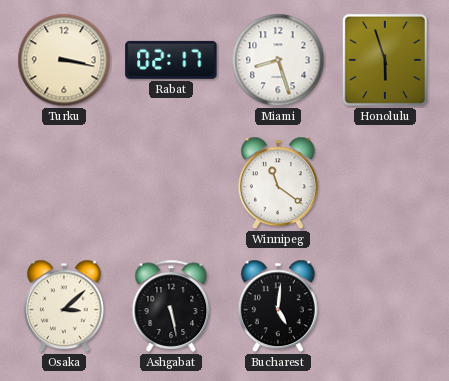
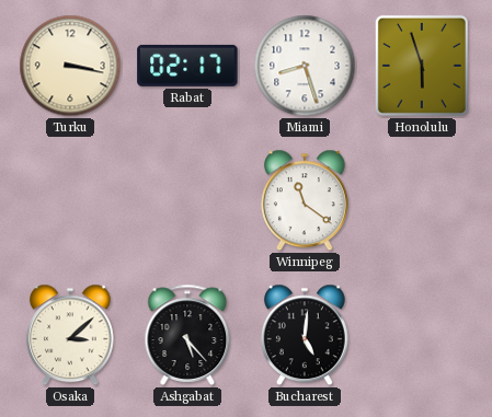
Ashgabat: 5:28 -> 5:23
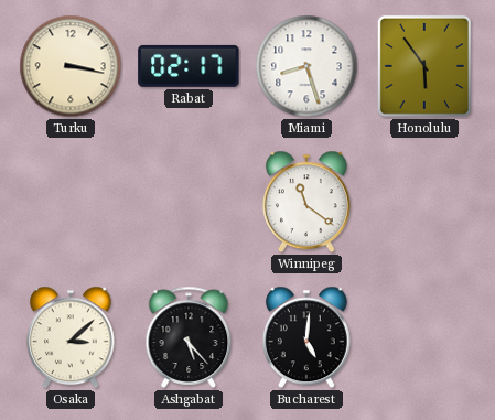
Honolulu: 5:57 -> 5:54
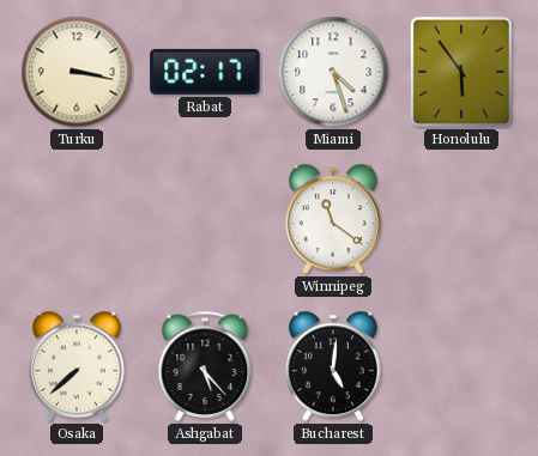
Miami: 8:27 -> 4:27
Osaka: 3:08 -> 7:38
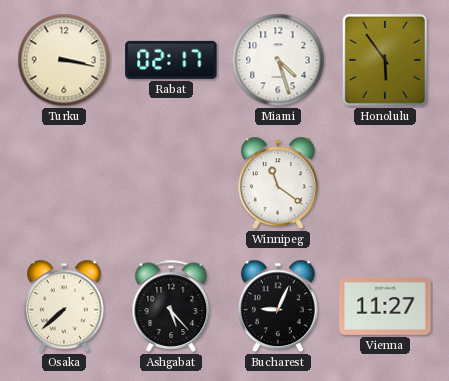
Bucharest: 5:01 -> 9:04
Vienna: none -> 11:27
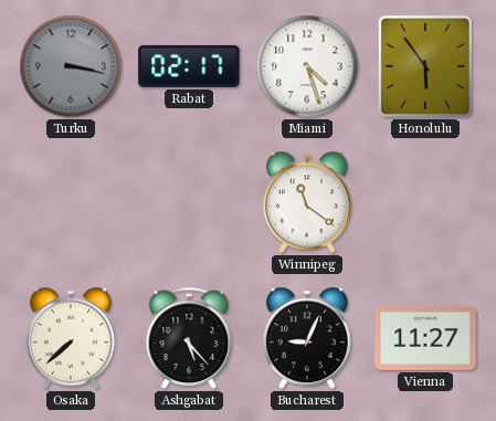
Turku dial: cream -> grey
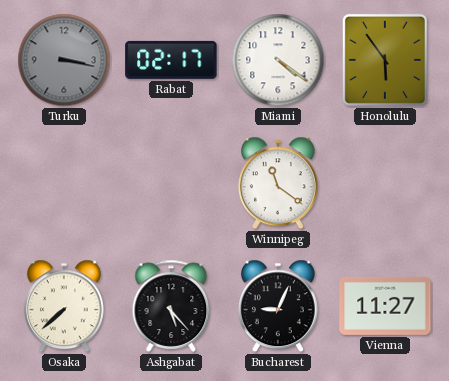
Miami: 4:27 -> 4:21
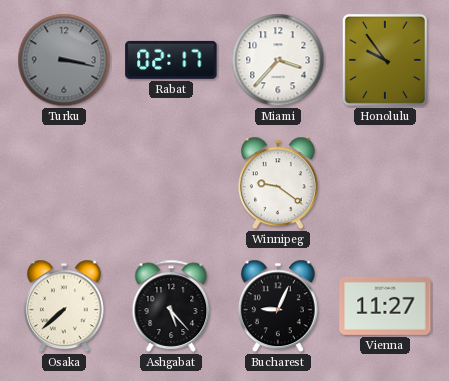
Miami: 4:21 -> 3:37
Honolulu: 5:54 -> 9:54
Winnipeg: 11:21 -> 9:21
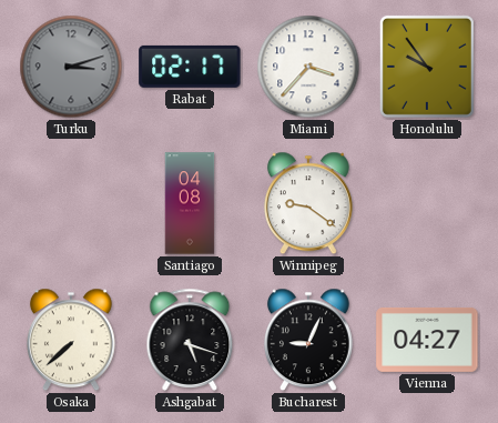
Turku: 3:17 -> 3:12
Santiago: none -> 04:08
Ashgabat: 5:23 -> 5:18
Vienna: 11:27 -> 04:27
